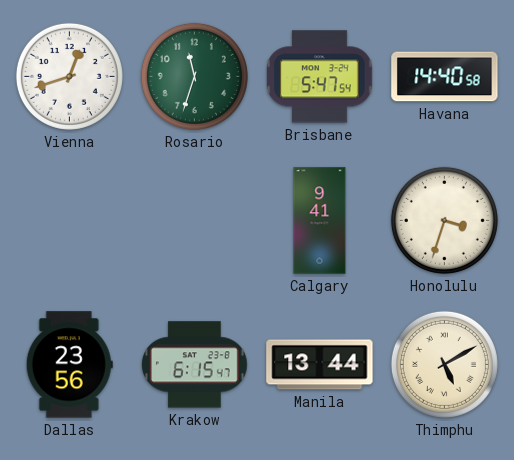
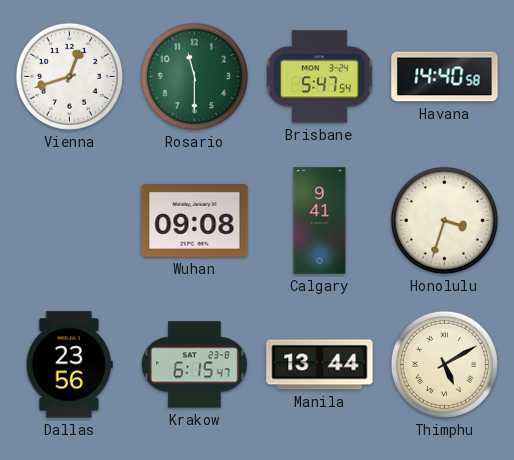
Rosario: 11:33 -> 11:30
Wuhan: none -> 09:08
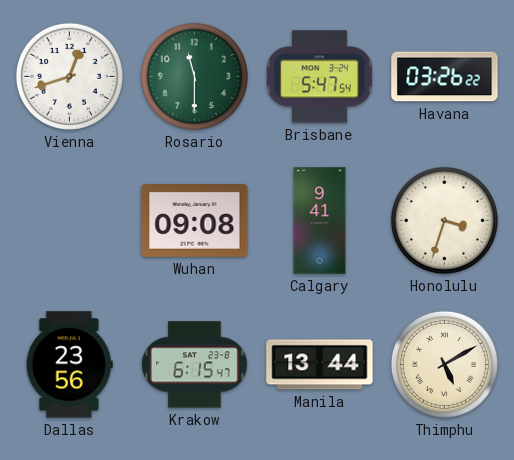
Havana: 14:40 -> 03:26
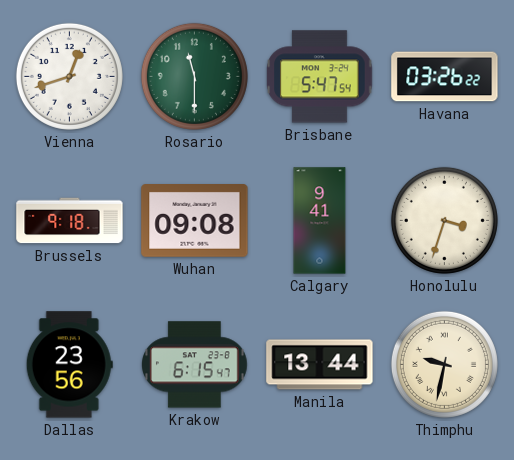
Brussels: none -> 9:18
Thimphu: 5:10 -> 9:32
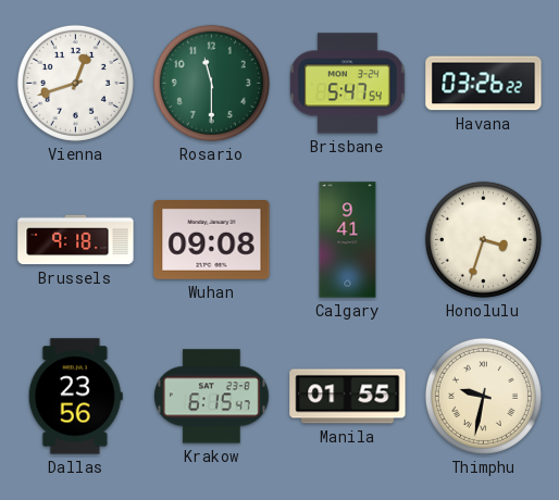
Manila: 13:44 -> 01:55
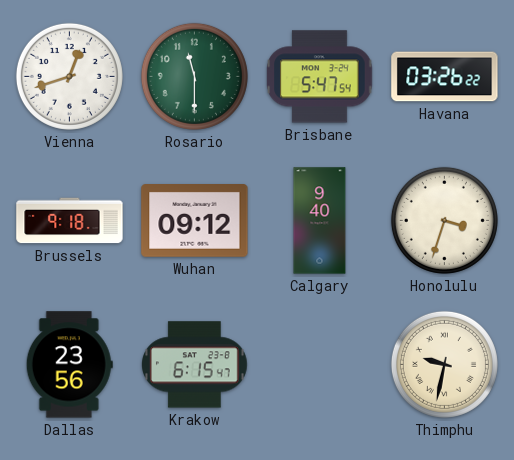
Wuhan: 09:08 -> 09:12
Calgary: 9:41 -> 9:40
Manila: 01:55 -> none
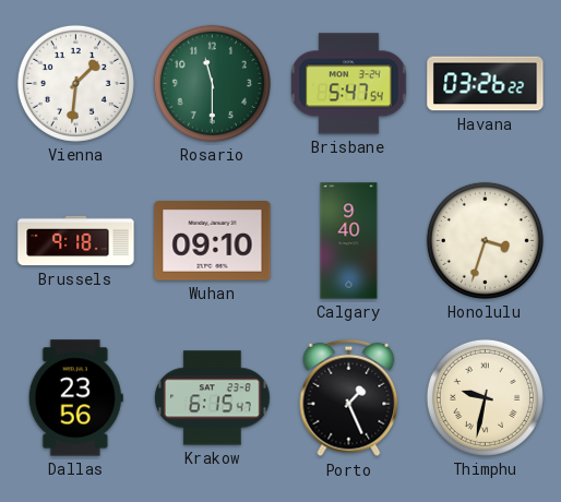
Vienna: 12:42 -> 1:31
Wuhan: 09:12 -> 09:10
Porto: none -> 1:26
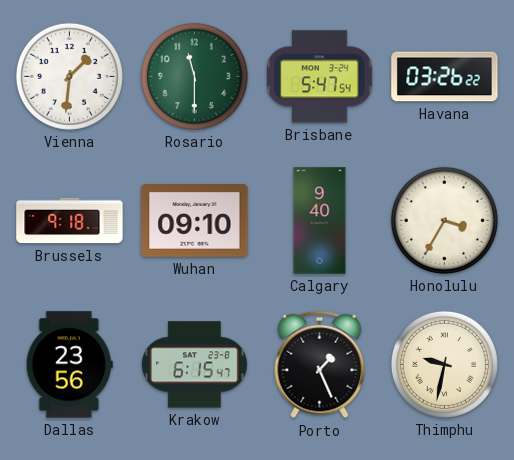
Honolulu: 3:33 -> 3:35
